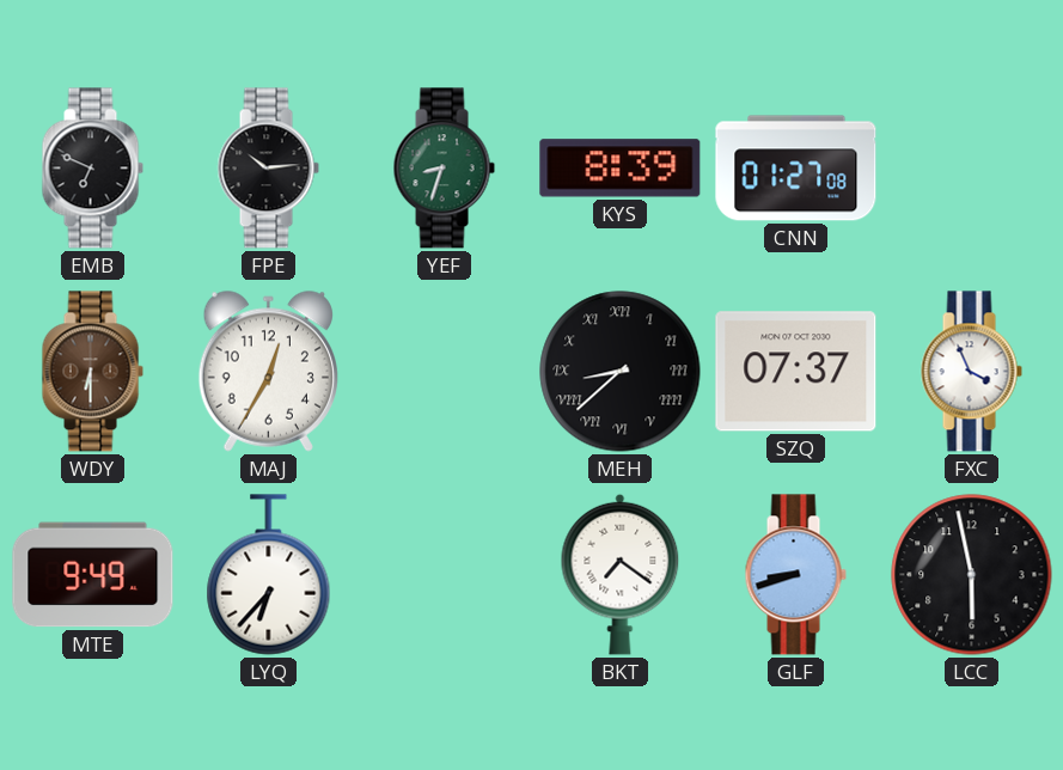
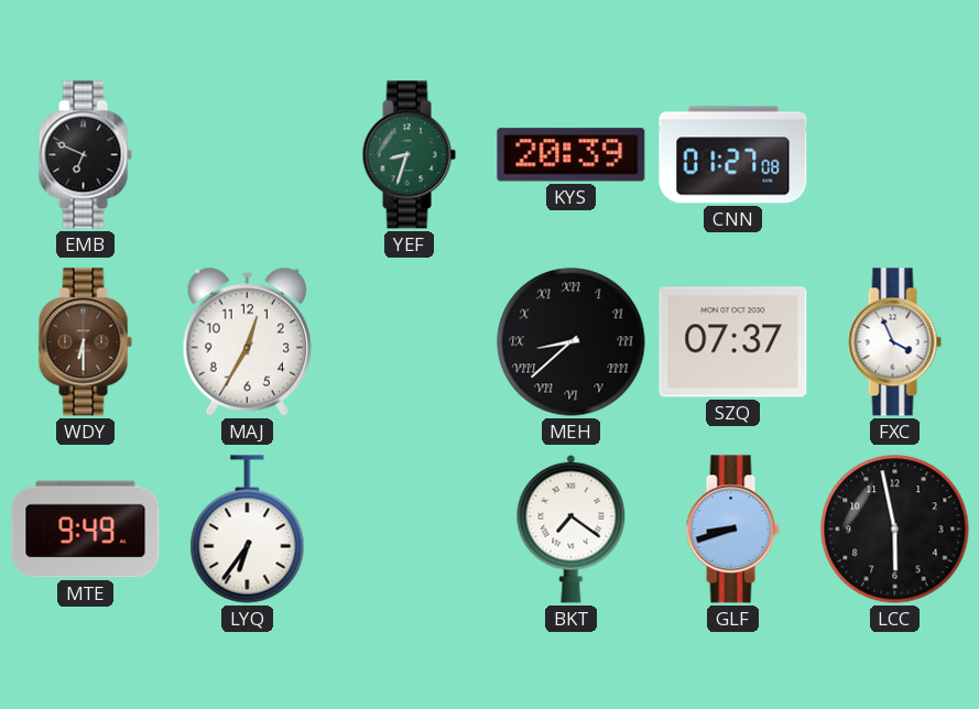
FPE: 10:14 -> none
KYS: 8:39 -> 20:39
LYQ: 6:37 -> 6:36
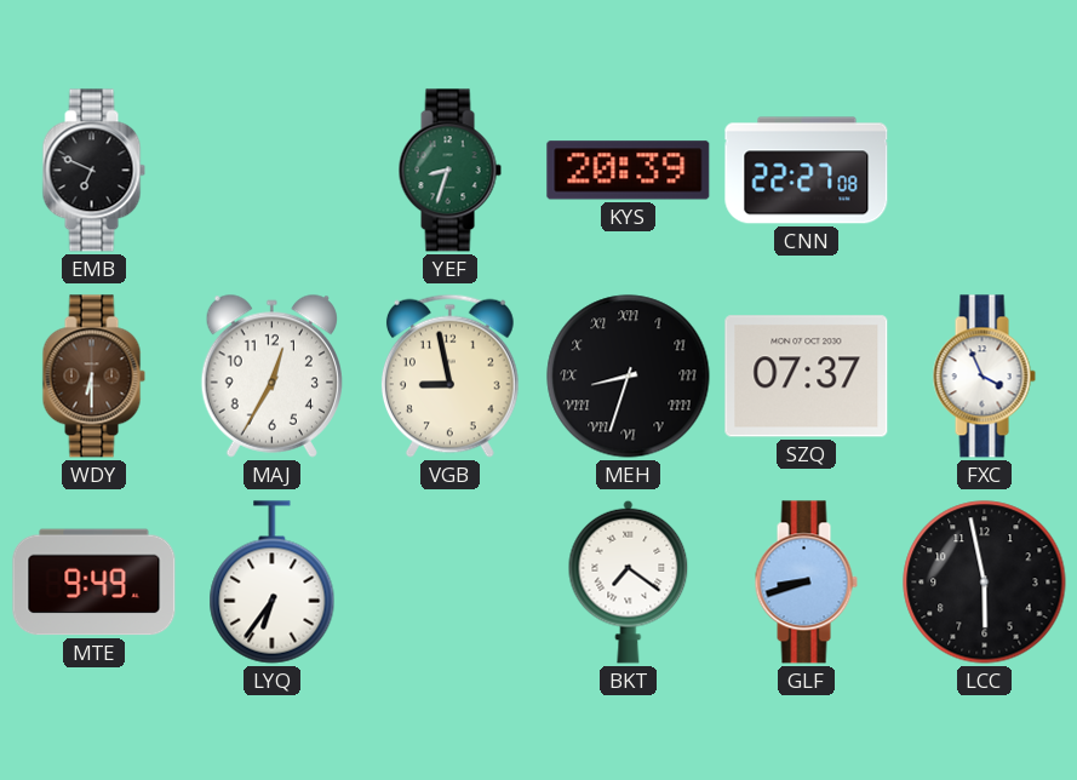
CNN: 01:27 -> 22:27
VGB: none -> 8:58
MEH: 8:38 -> 8:33
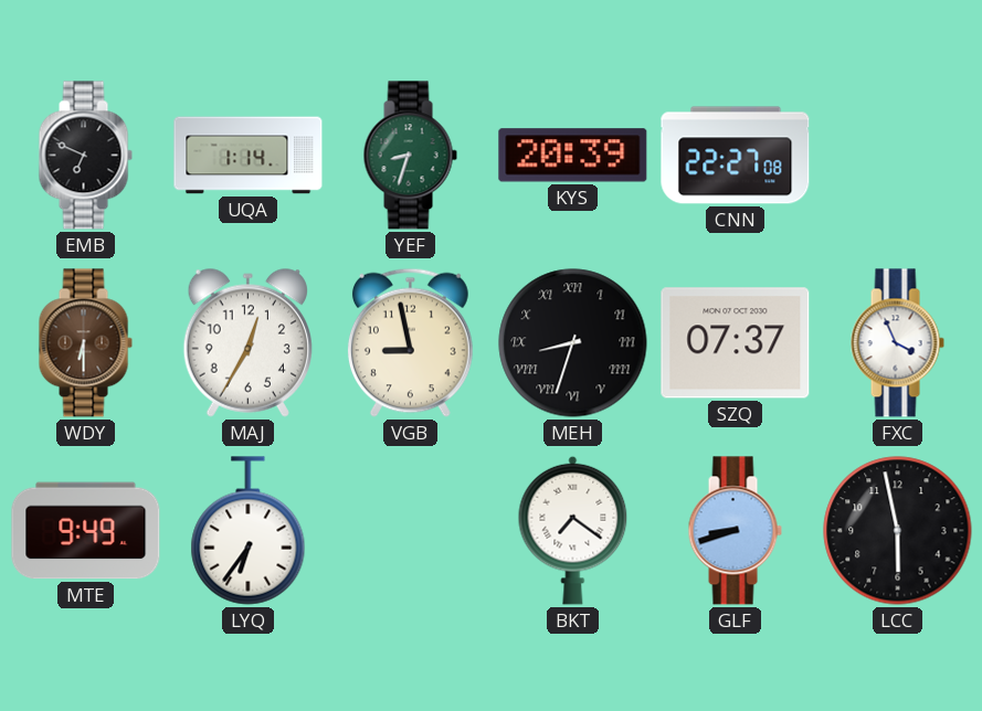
UQA: none -> 1:14
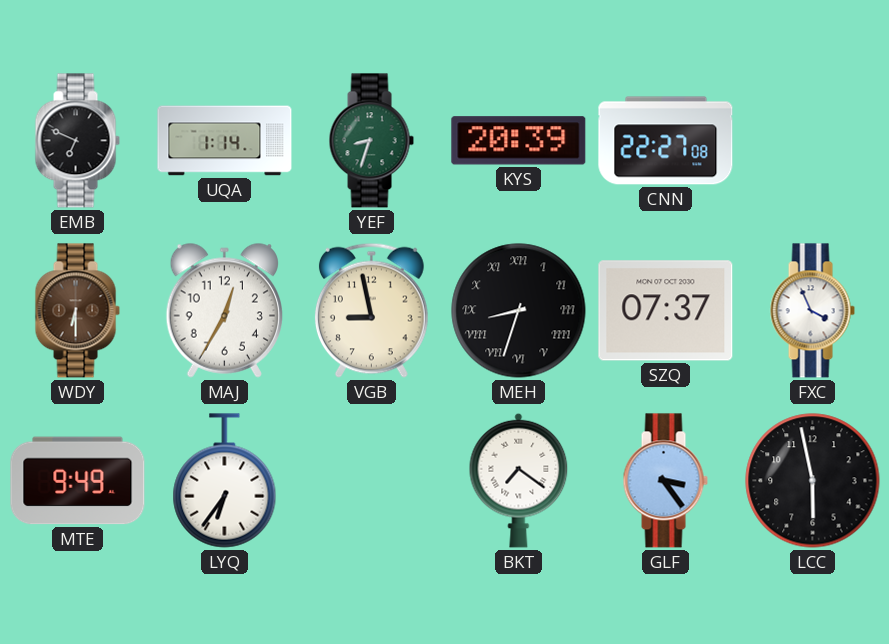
GLF: 8:42 -> 3:24
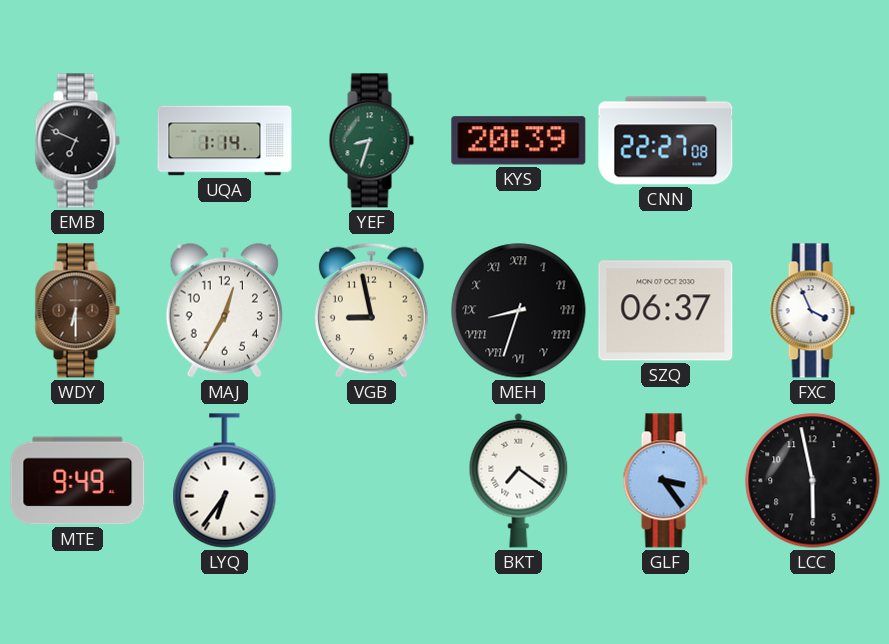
SZQ: 07:37 -> 06:37
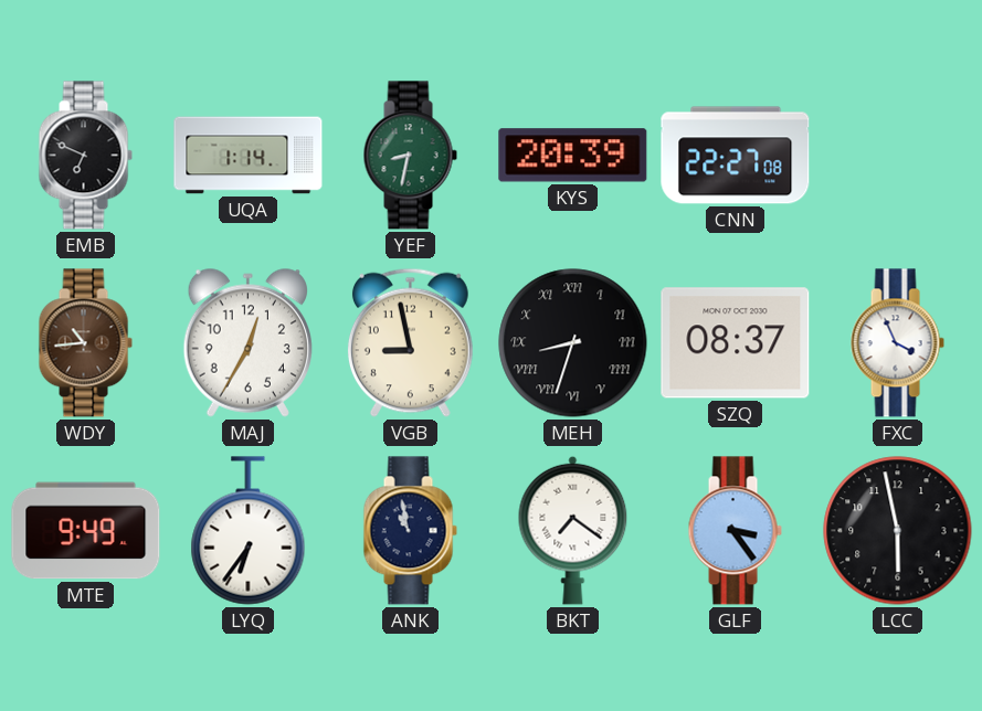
YEF: 8:33 -> 8:32
WDY: 6:30 -> 10:44
SZQ: 06:37 -> 08:37
ANK: none -> 10:58
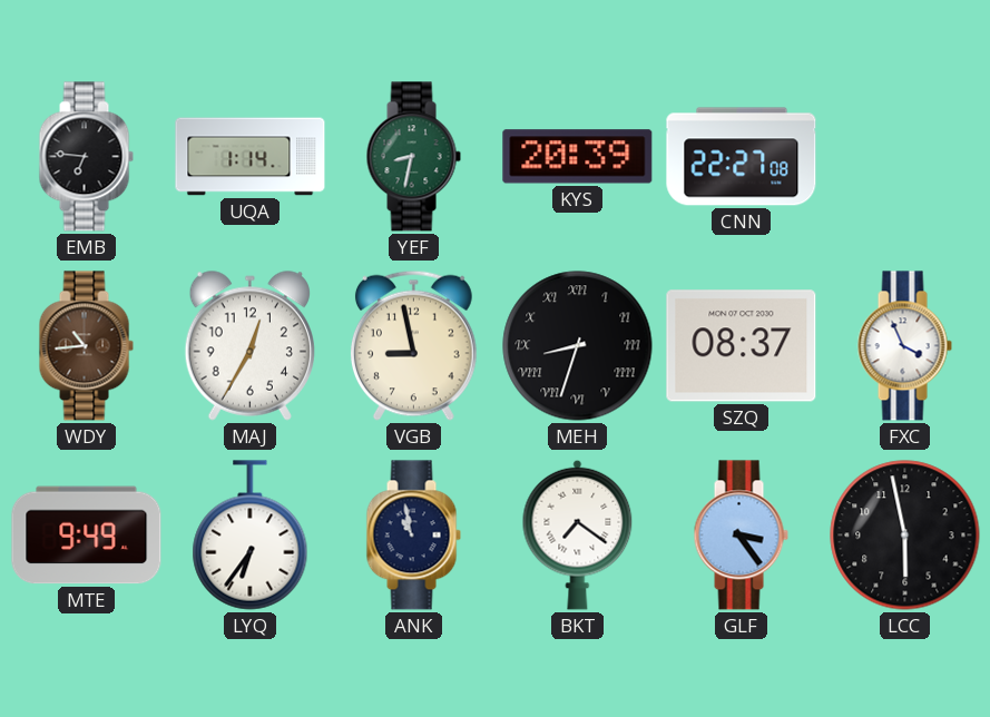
EMB: 6:49 -> 6:46
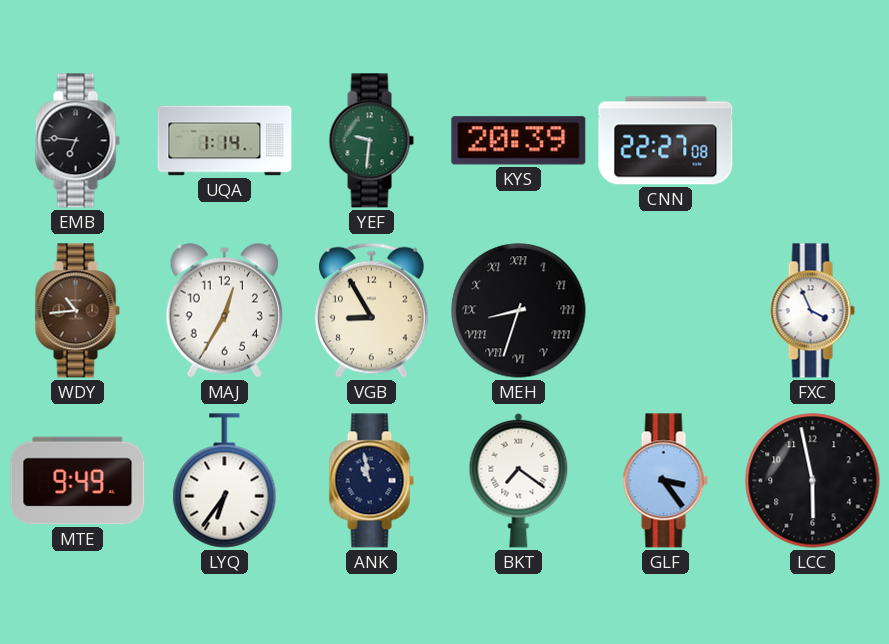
YEF: 8:32 -> 9:31
VGB: 8:58 -> 8:55
SZQ: 08:37 -> none
